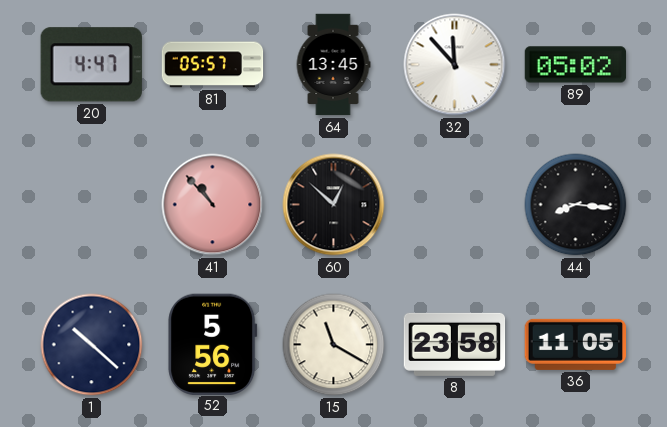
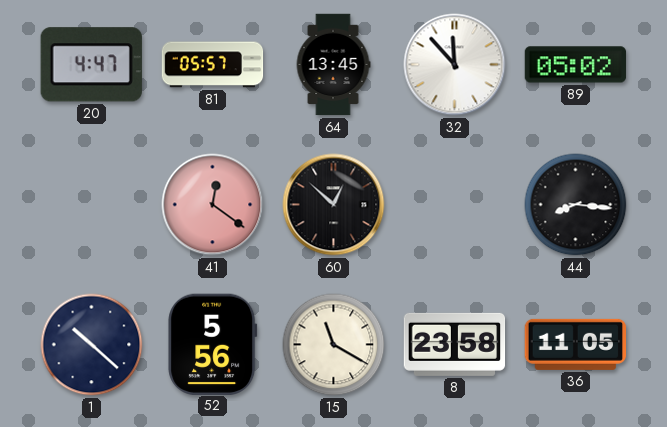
41: 10:53 -> 12:21
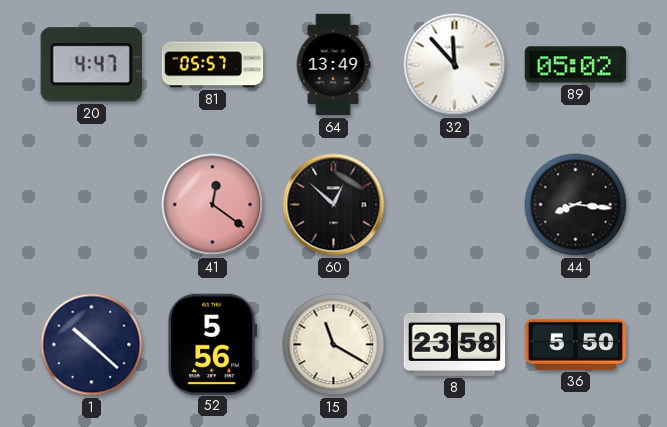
64: 13:45 -> 13:49
36: 11:05 -> 5:50
